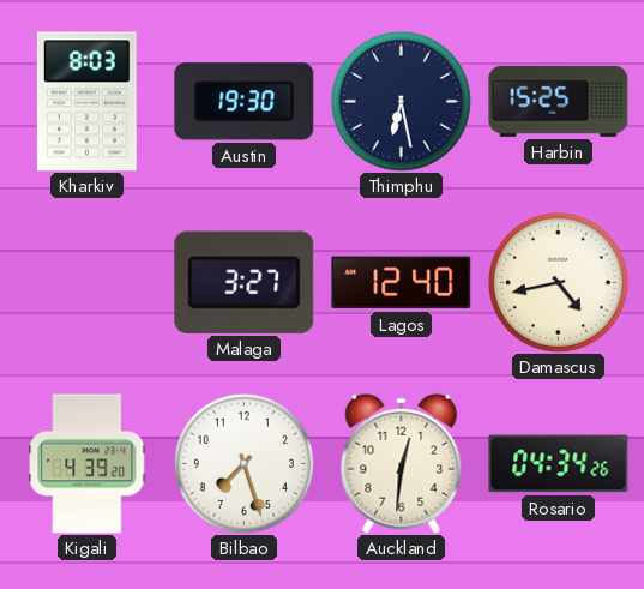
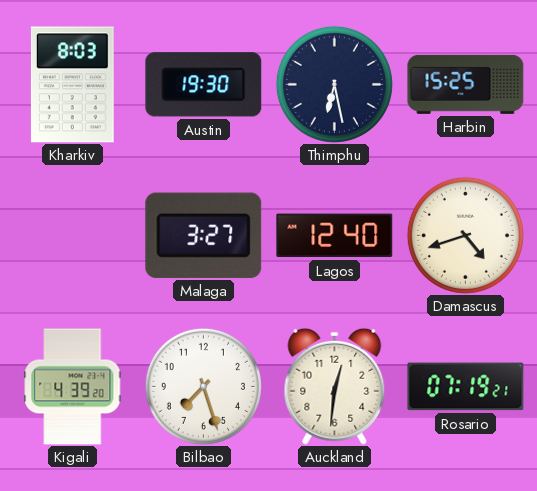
Damascus: 4:43 -> 4:42
Rosario: 04:34 -> 07:19
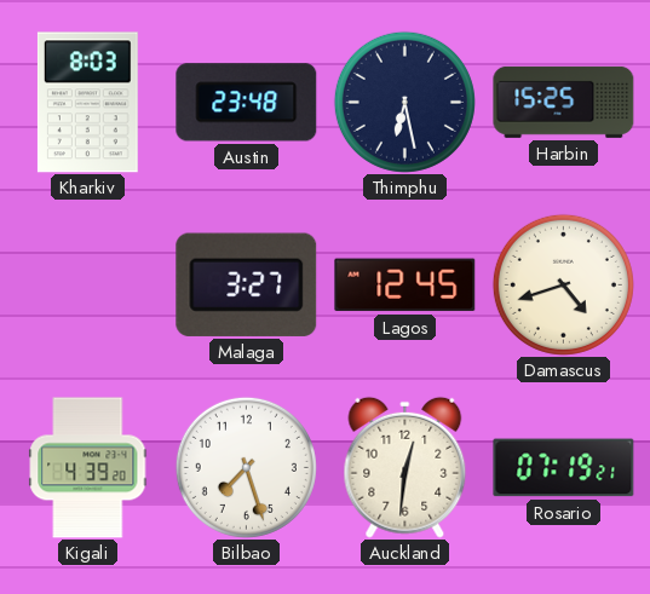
Austin: 19:30 -> 23:48
Lagos: 12:40 -> 12:45
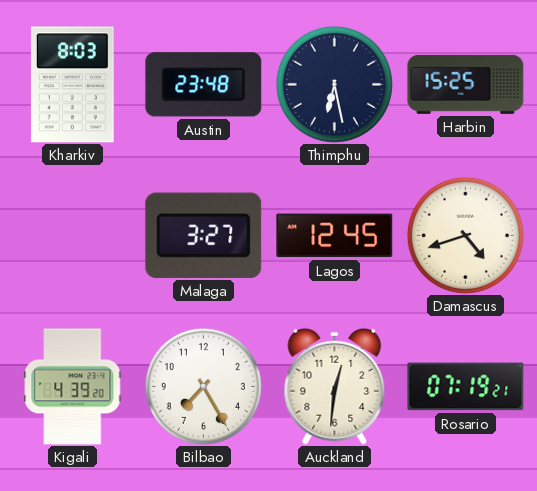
Bilbao: 7:27 -> 7:25
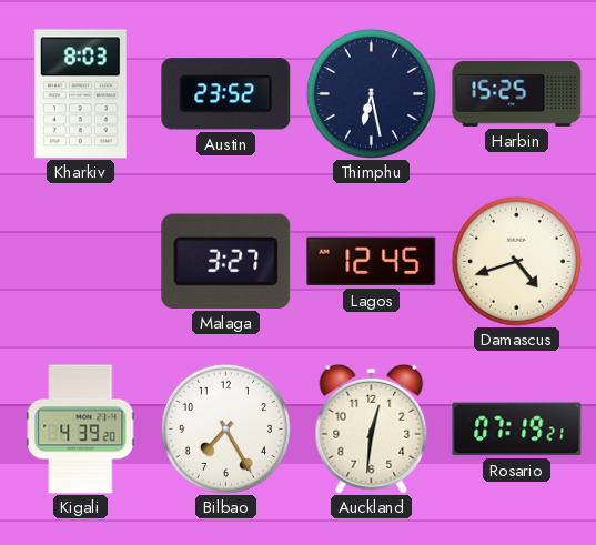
Austin: 23:48 -> 23:52
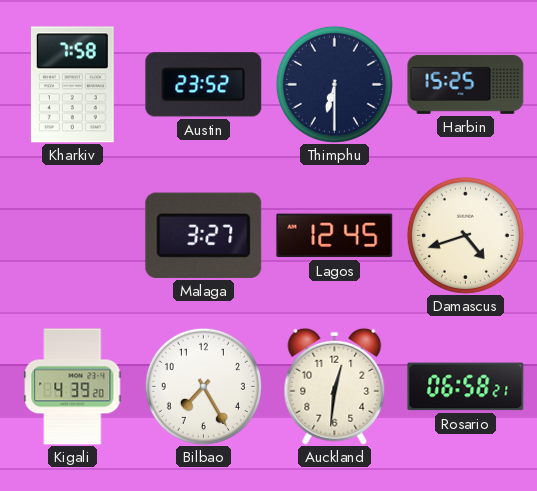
Kharkiv: 8:03 -> 7:58
Thimphu: 6:28 -> 6:30
Rosario: 07:19 -> 06:58
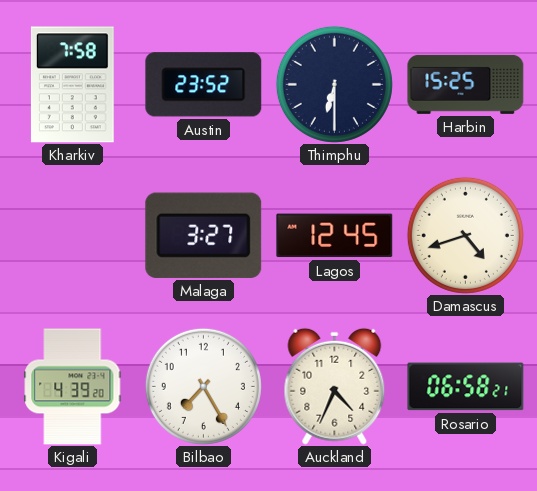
Auckland: 12:31 -> 4:34
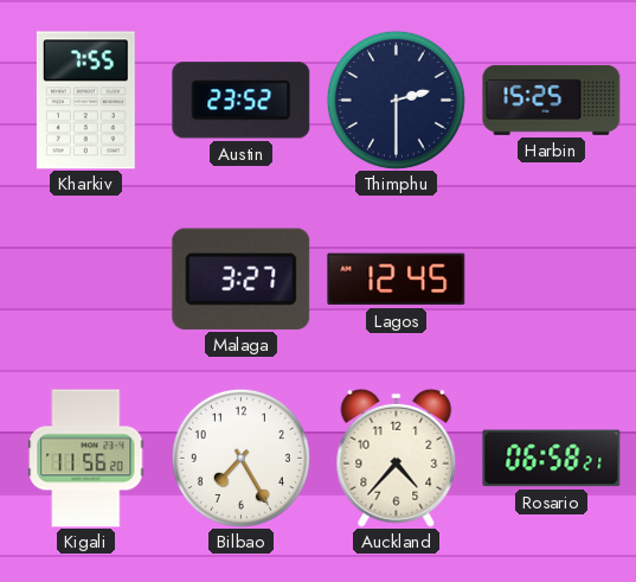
Kharkiv: 7:58 -> 7:55
Thimphu: 6:30 -> 2:30
Damascus: 4:42 -> none
Kigali: 4:39 -> 11:56
Auckland: 4:34 -> 4:37
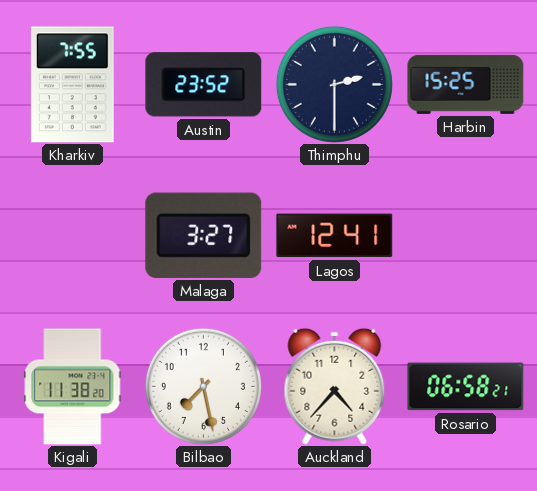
Lagos: 12:45 -> 12:41
Kigali: 11:56 -> 11:38
Bilbao: 7:25 -> 7:28
